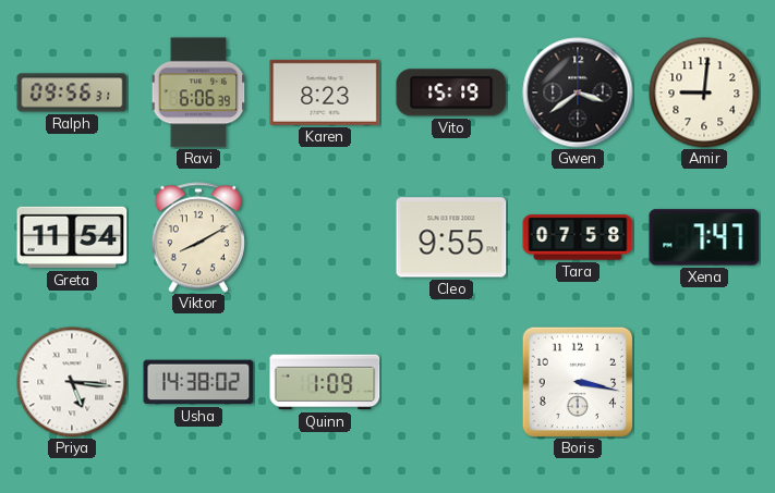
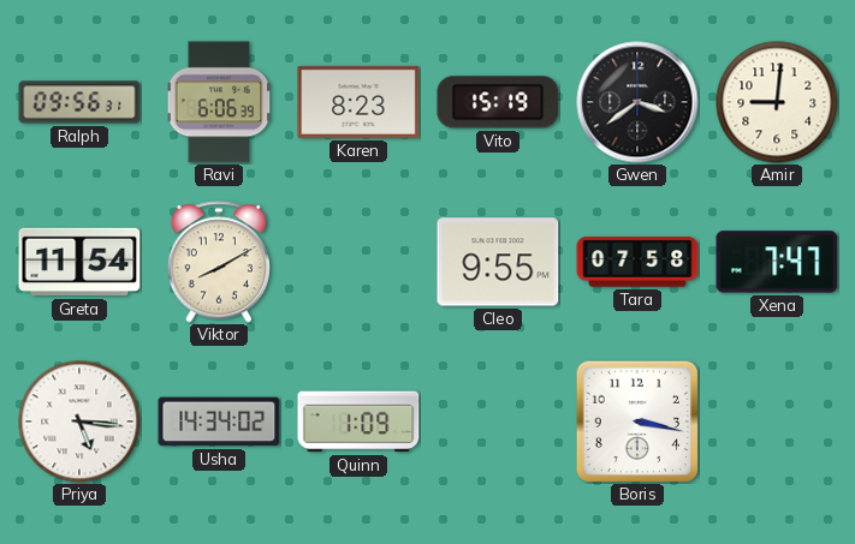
Usha: 14:38 -> 14:34
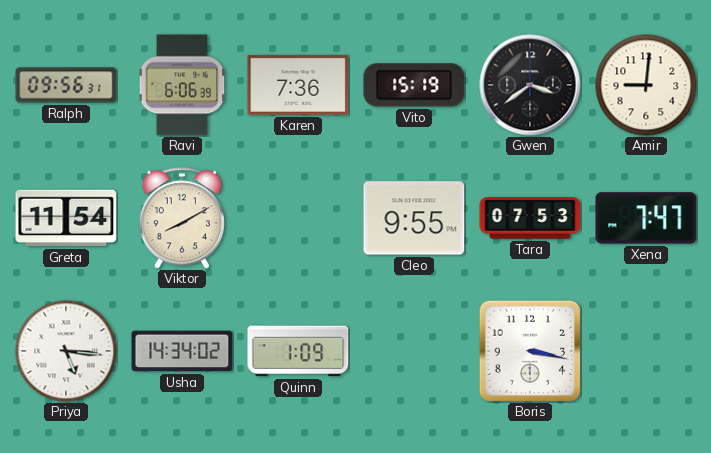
Karen: 8:23 -> 7:36
Tara: 07:58 -> 07:53
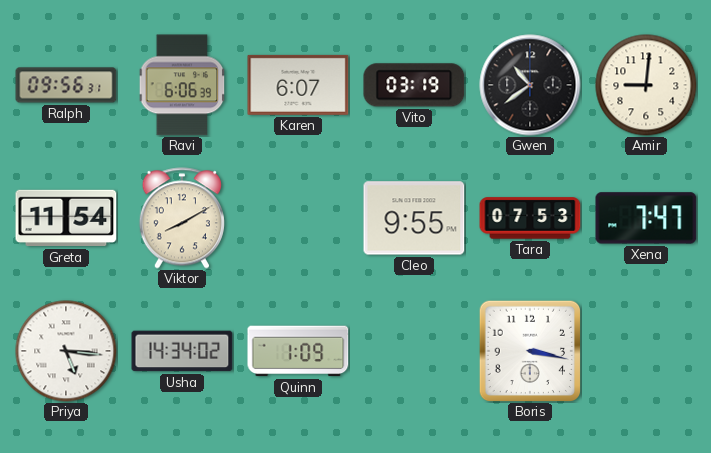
Karen: 7:36 -> 6:07
Vito: 15:19 -> 03:19
Gwen: 3:39 -> 10:39
